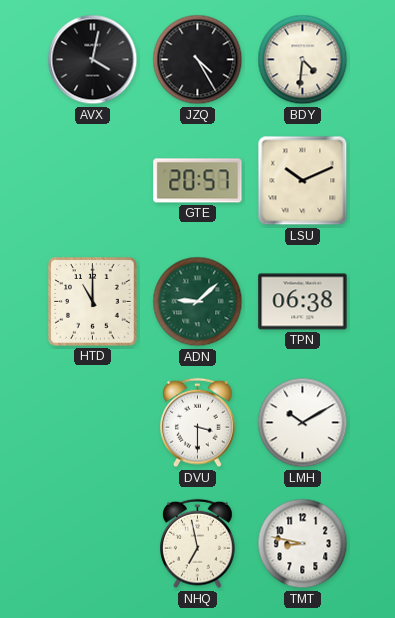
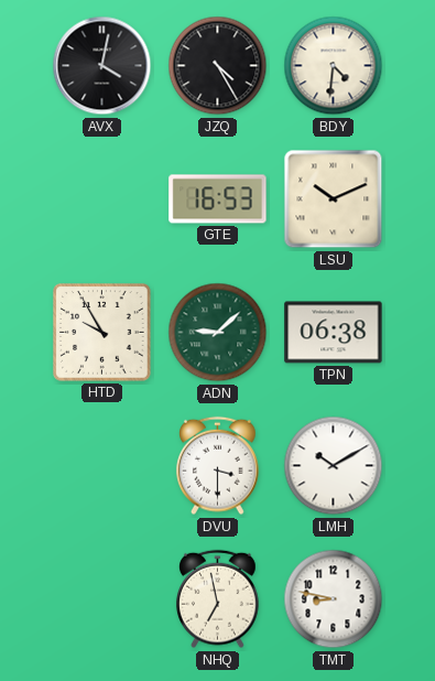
GTE: 20:57 -> 16:53
HTD: 11:00 -> 9:55
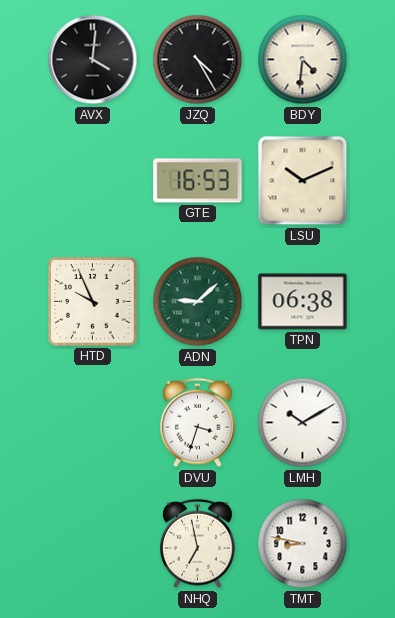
AVX: 4:02 -> 4:01
HTD: 9:55 -> 9:56
DVU: 3:30 -> 3:33
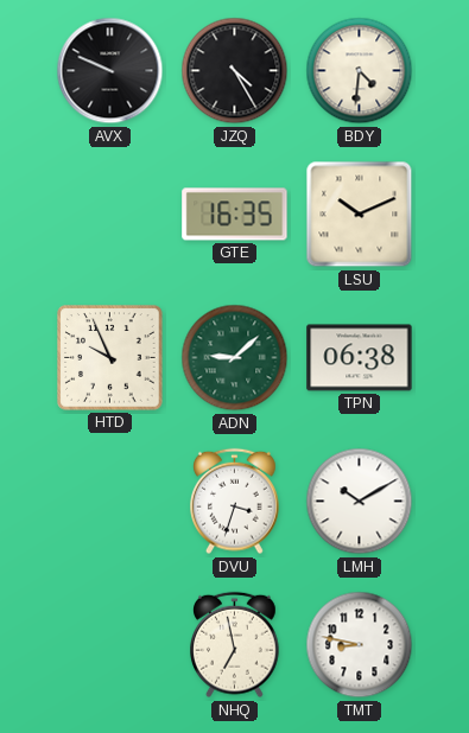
AVX: 4:01 -> 9:49
GTE: 16:53 -> 16:35
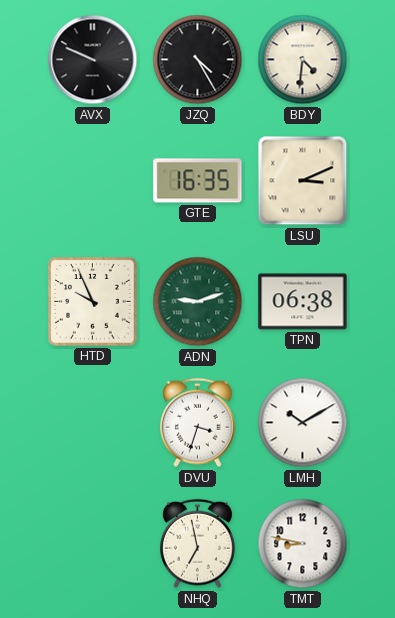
LSU: 10:11 -> 3:11
ADN: 9:08 -> 9:12
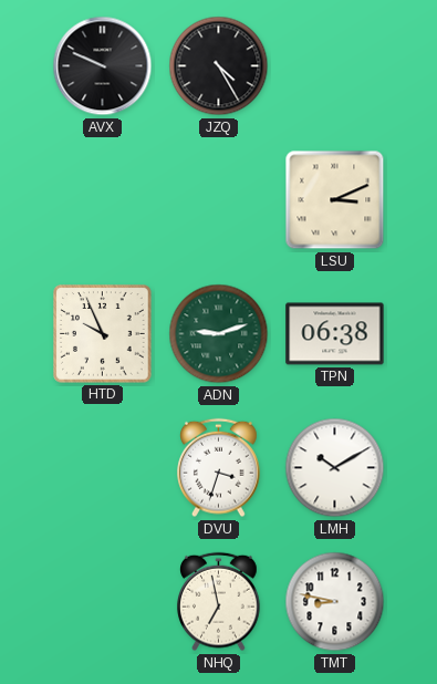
BDY: 4:31 -> none
GTE: 16:35 -> none
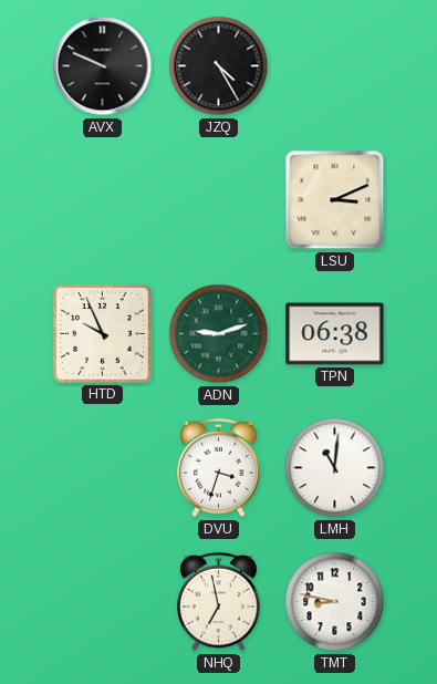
LMH: 10:10 -> 11:01
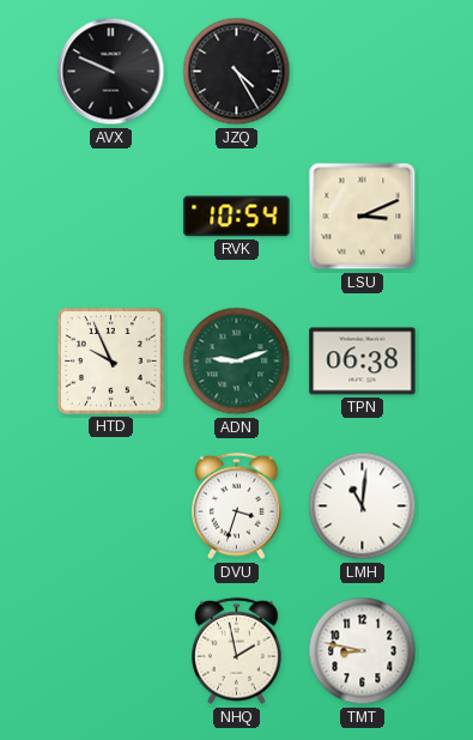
RVK: none -> 10:54
NHQ: 6:58 -> 1:58
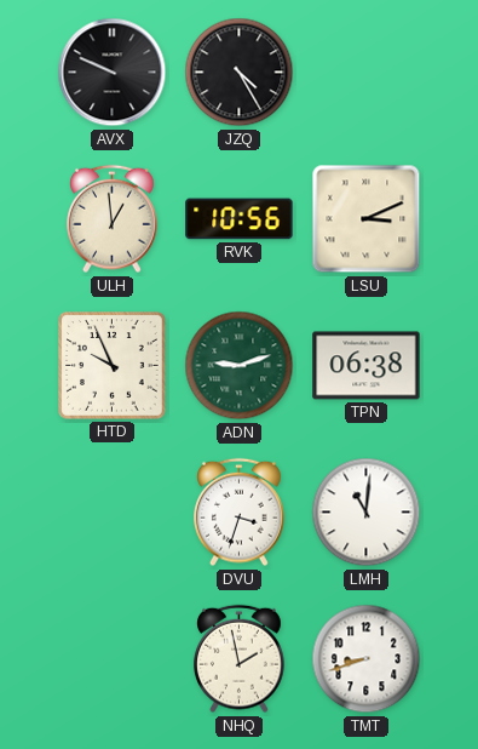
ULH: none -> 12:59
RVK: 10:54 -> 10:56
TMT: 8:47 -> 8:42
